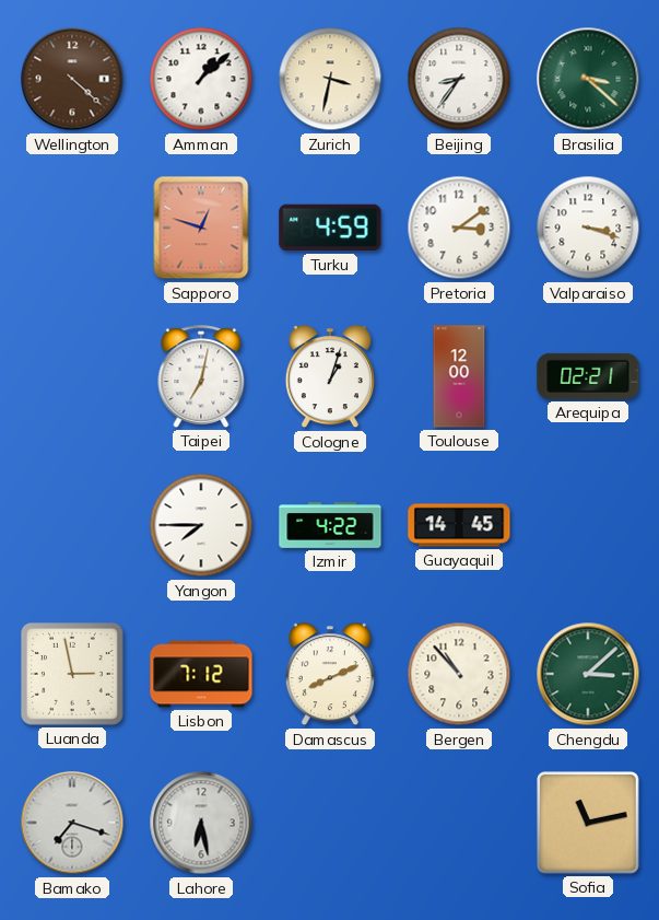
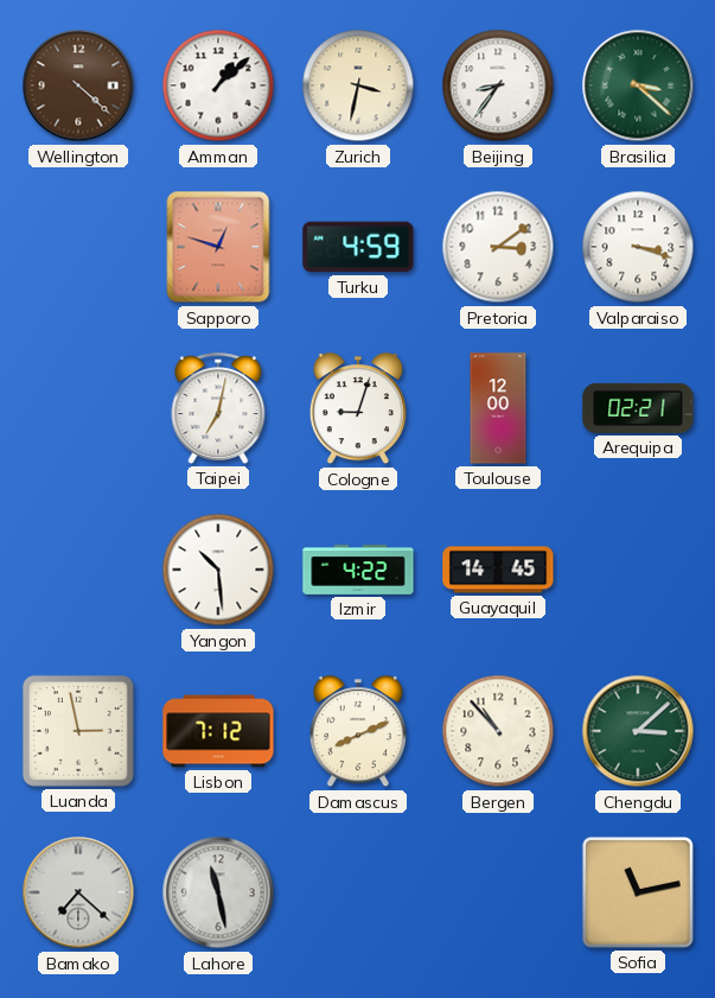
Cologne: 1:03 -> 9:03
Yangon: 7:45 -> 10:29
Bamako: 7:18 -> 7:22
Lahore: 6:28 -> 11:28
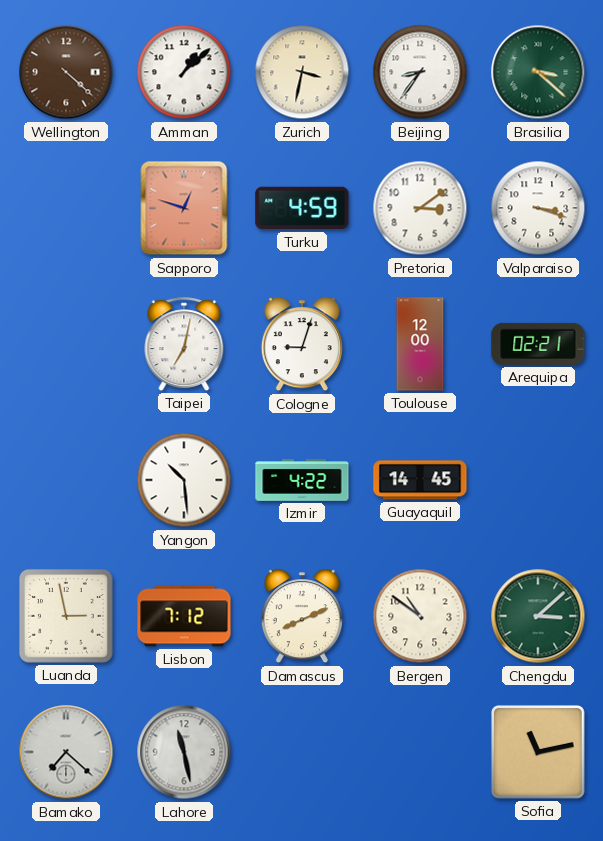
Bergen: 10:53 -> 10:51
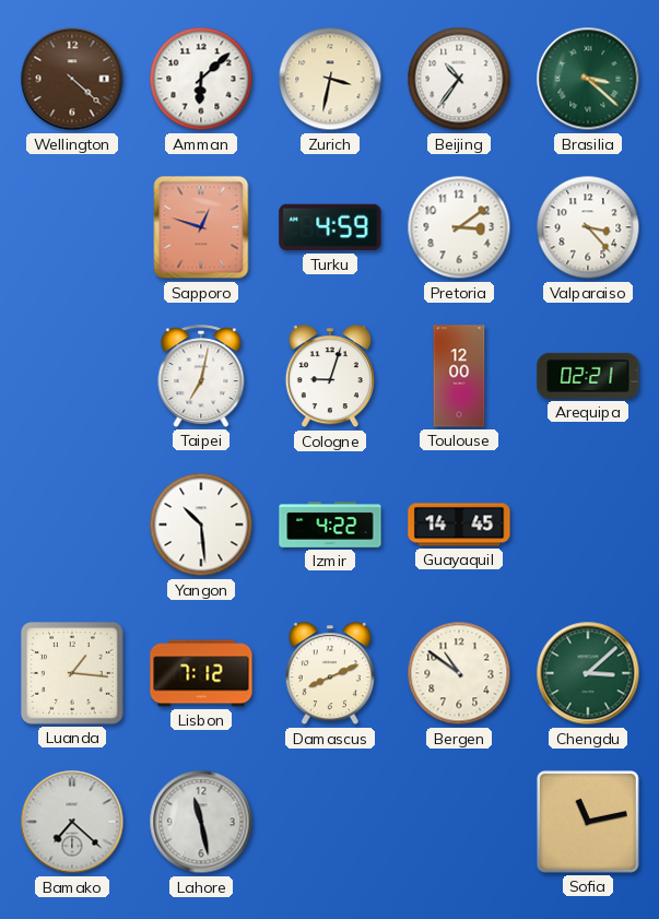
Amman: 1:08 -> 6:08
Beijing: 8:36 -> 10:36
Valparaiso: 3:18 -> 3:23
Luanda: 2:58 -> 1:16
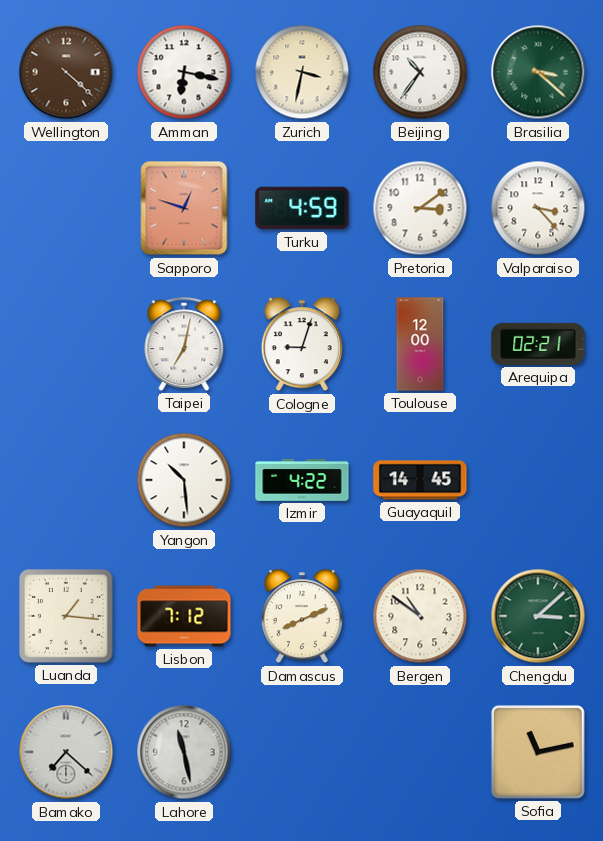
Amman: 6:08 -> 6:17
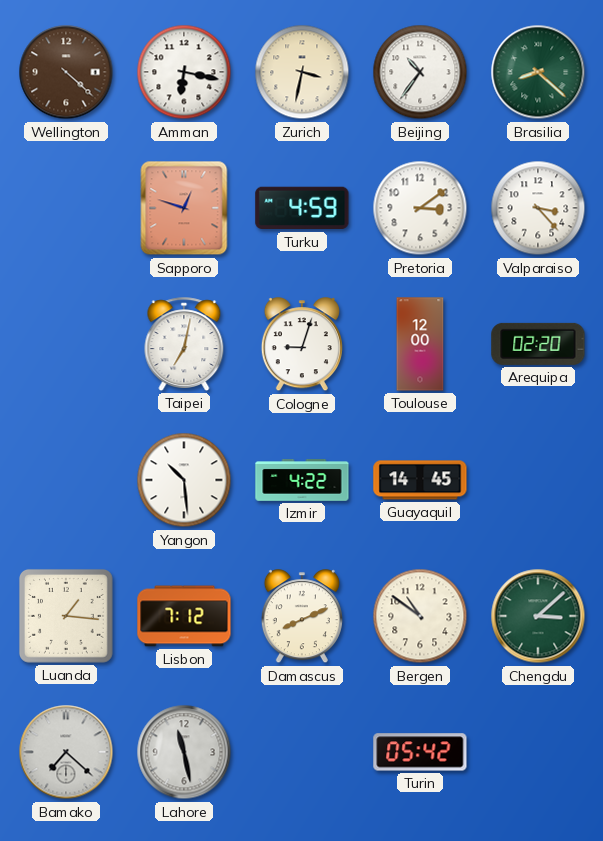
Brasilia: 3:22 -> 8:22
Arequipa: 02:21 -> 02:20
Turin: none -> 05:42
Sofia: 11:13 -> none
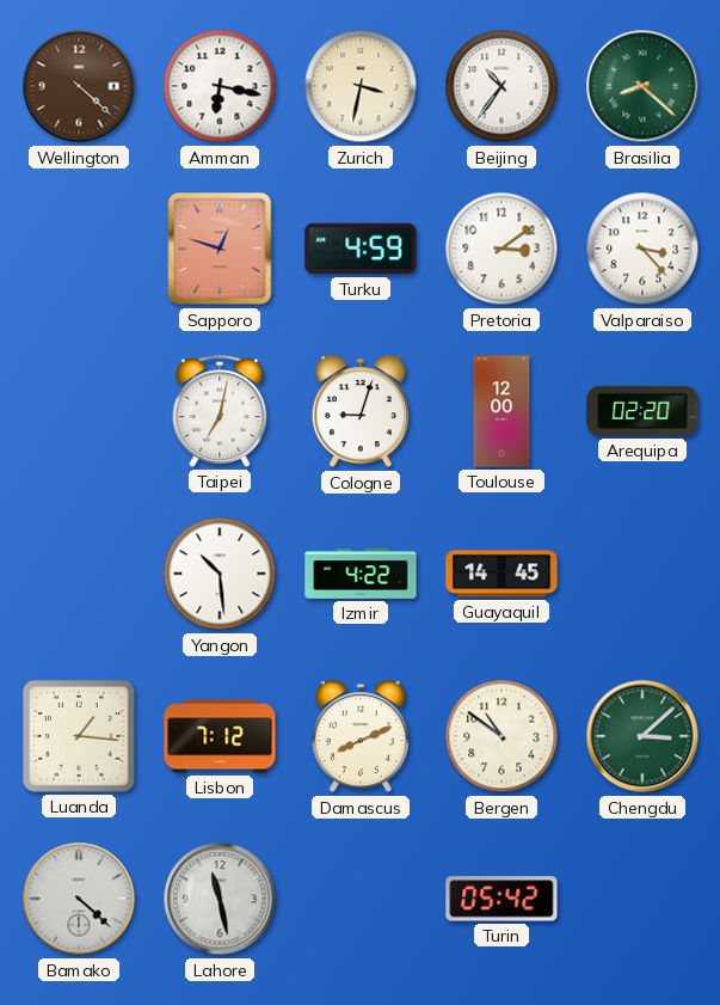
Bamako: 7:22 -> 4:22
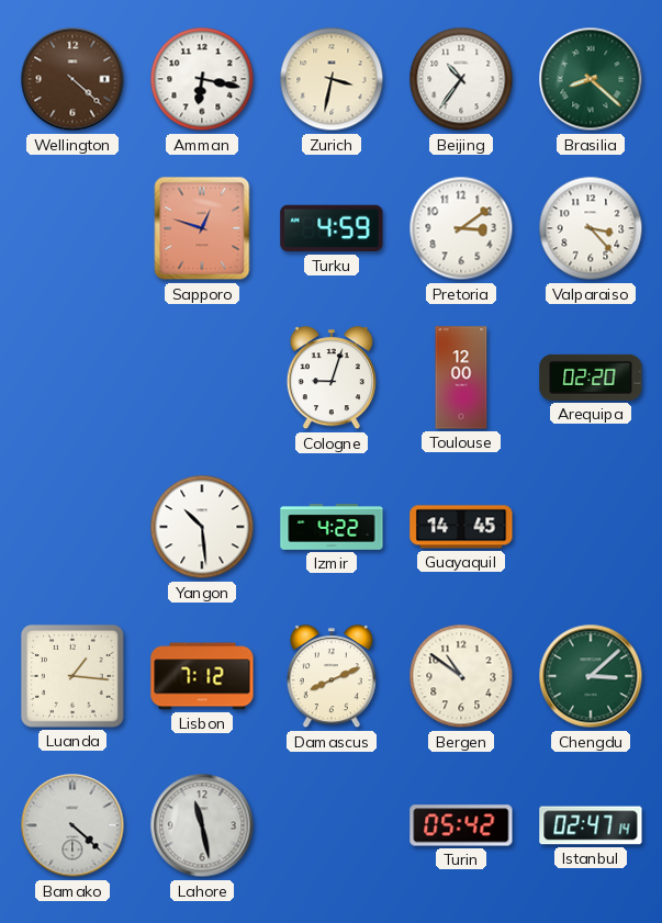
Taipei: 7:02 -> none
Istanbul: none -> 02:47
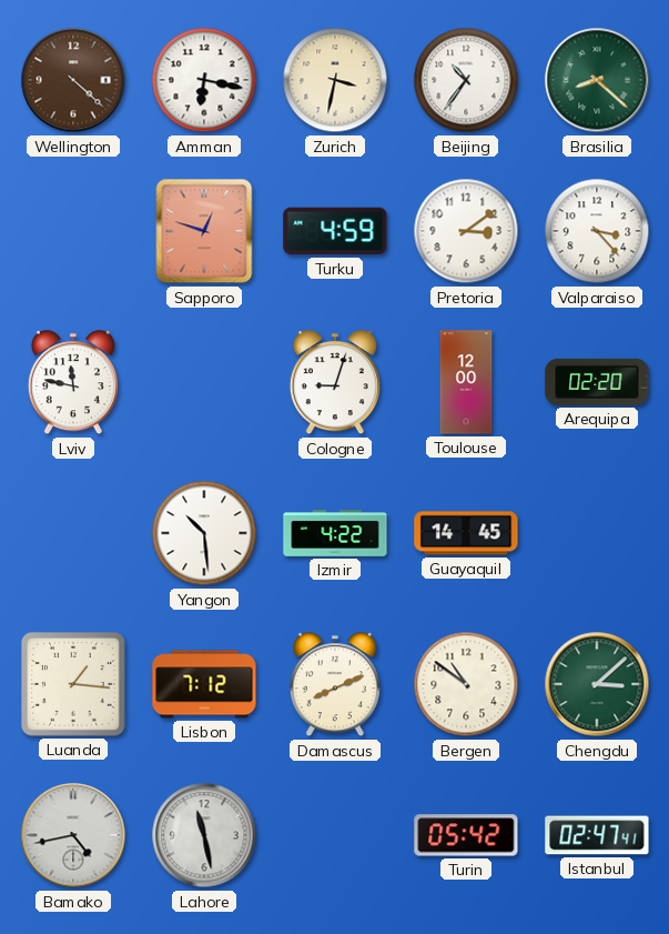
Lviv: none -> 11:47
Bamako: 4:22 -> 4:43
Istanbul: 02:47:14 -> 02:47:41
